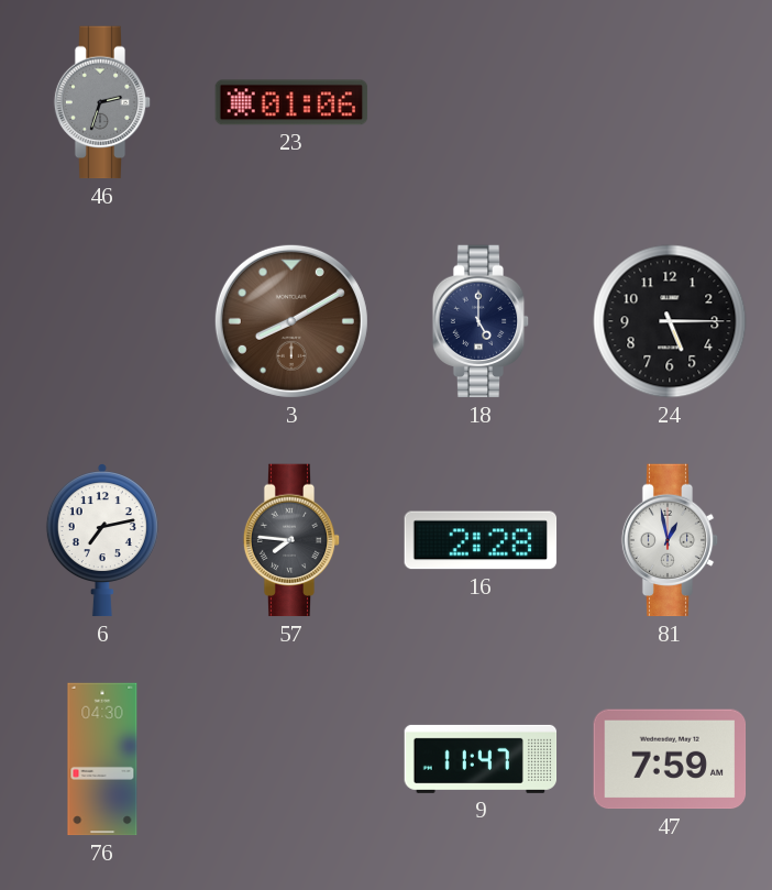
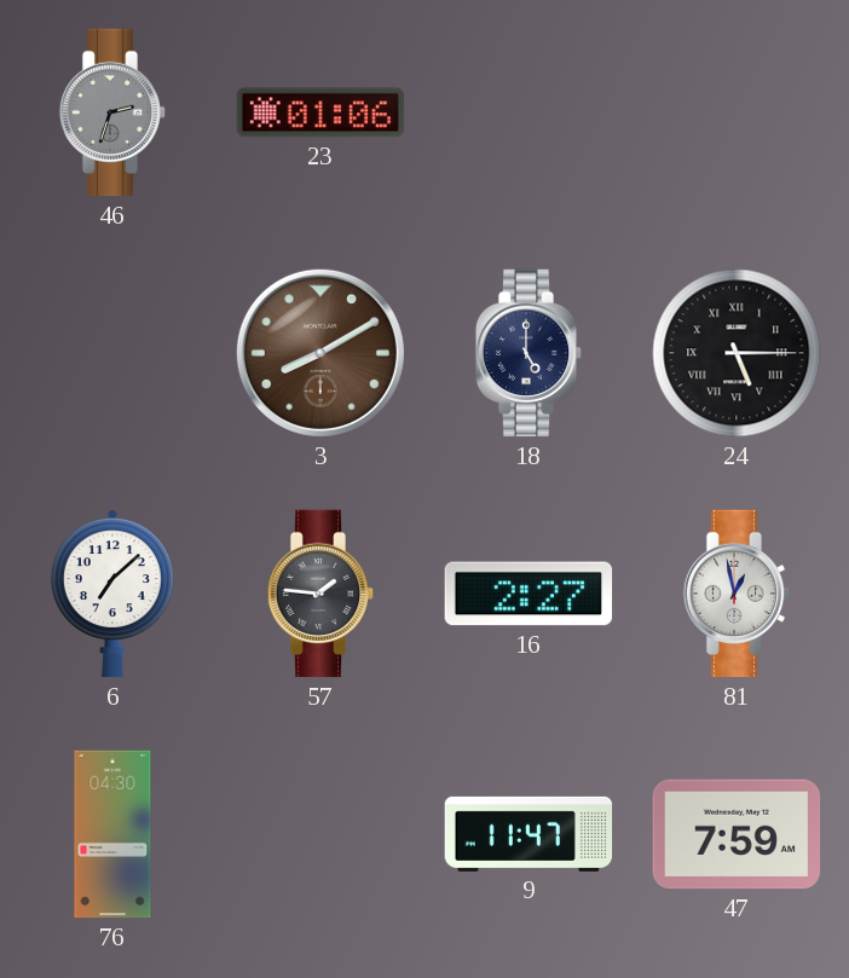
24 numerals: Arabic -> Roman
6: 7:13 -> 7:08
57: 7:46 -> 1:46
16: 2:28 -> 2:27
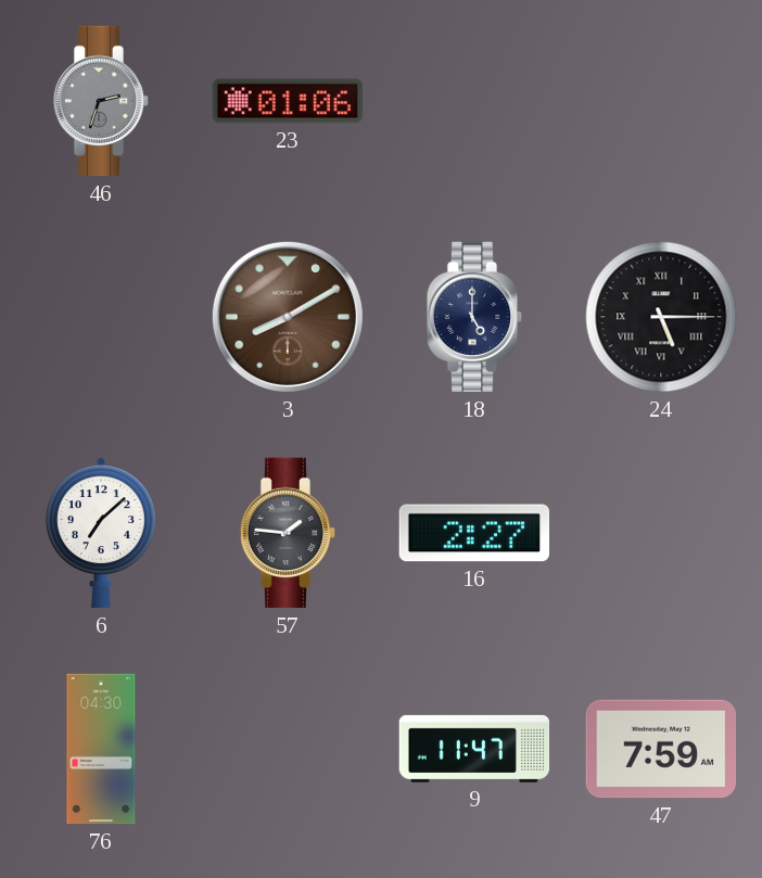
81: 12:58 -> none
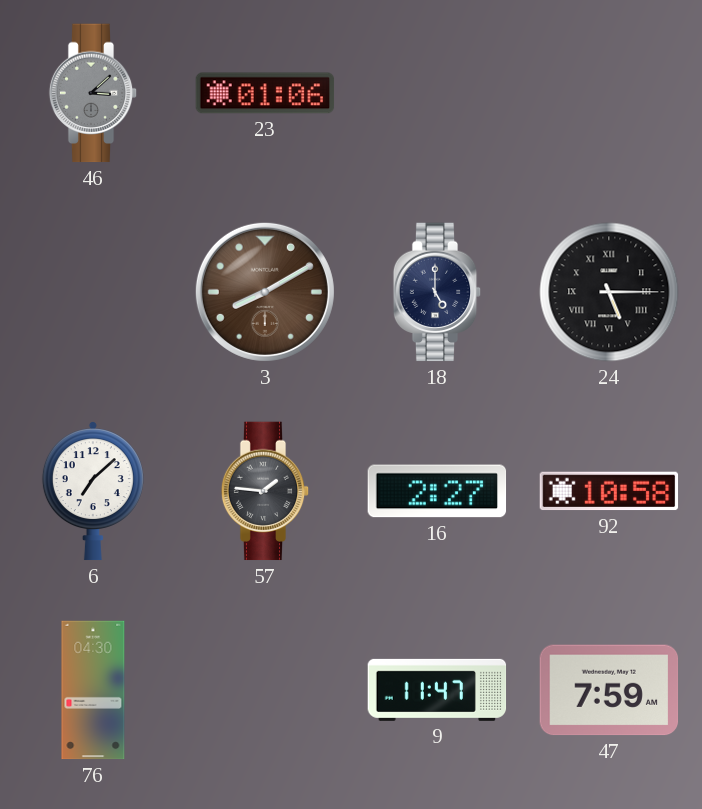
46: 2:33 -> 3:08
92: none -> 10:58
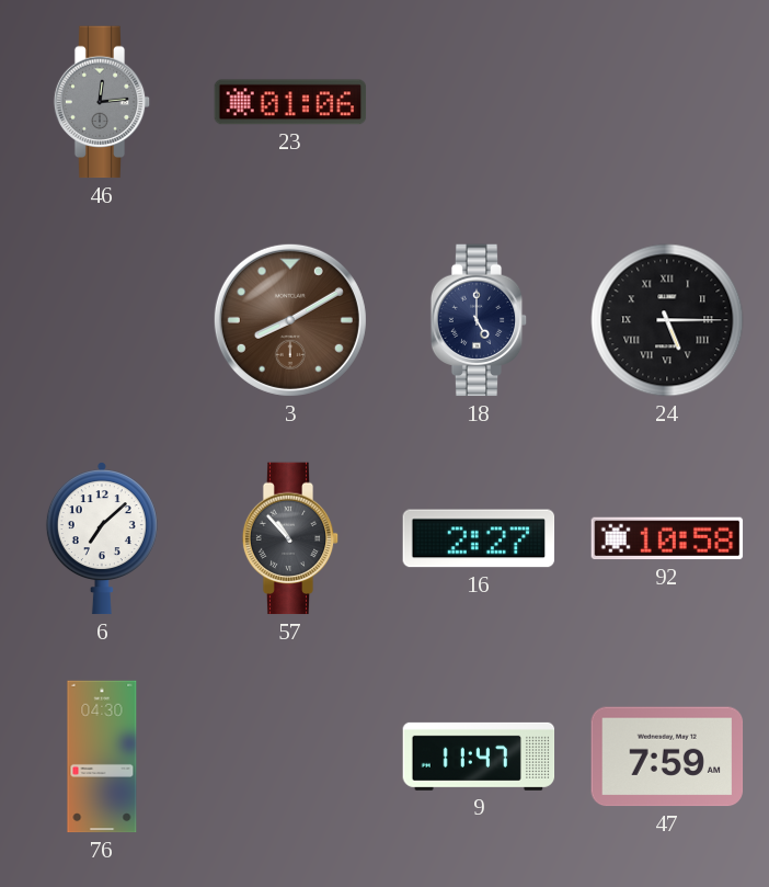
46: 3:08 -> 12:14
57: 1:46 -> 10:53
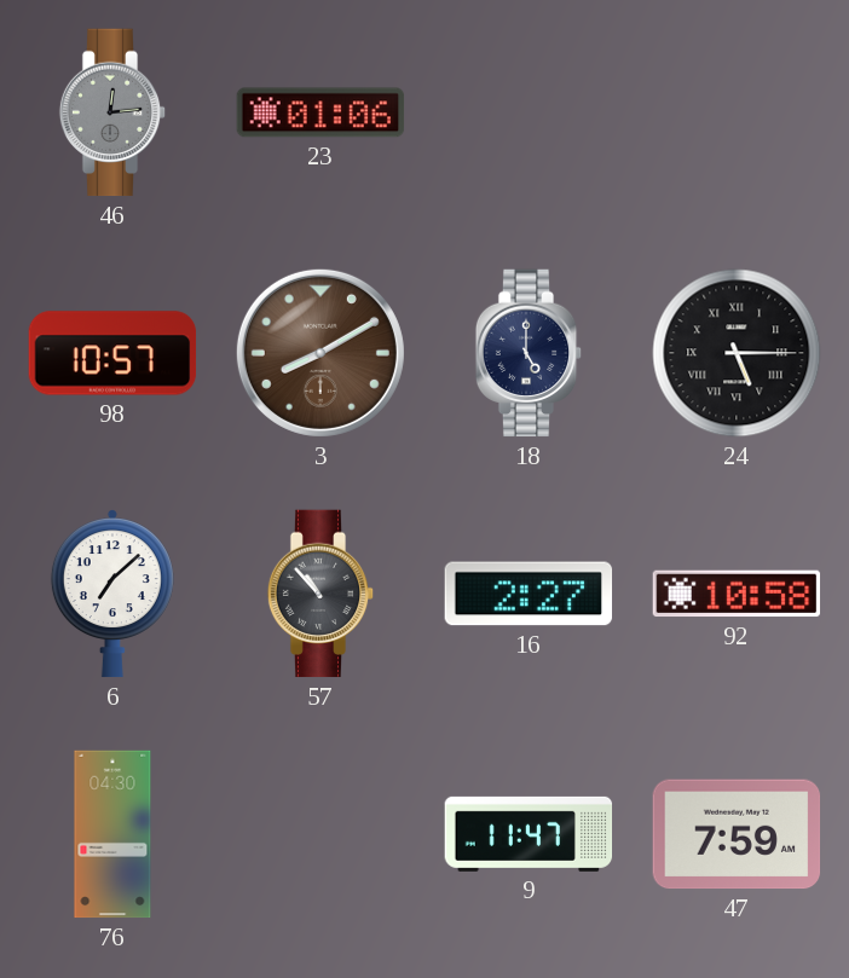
98: none -> 10:57
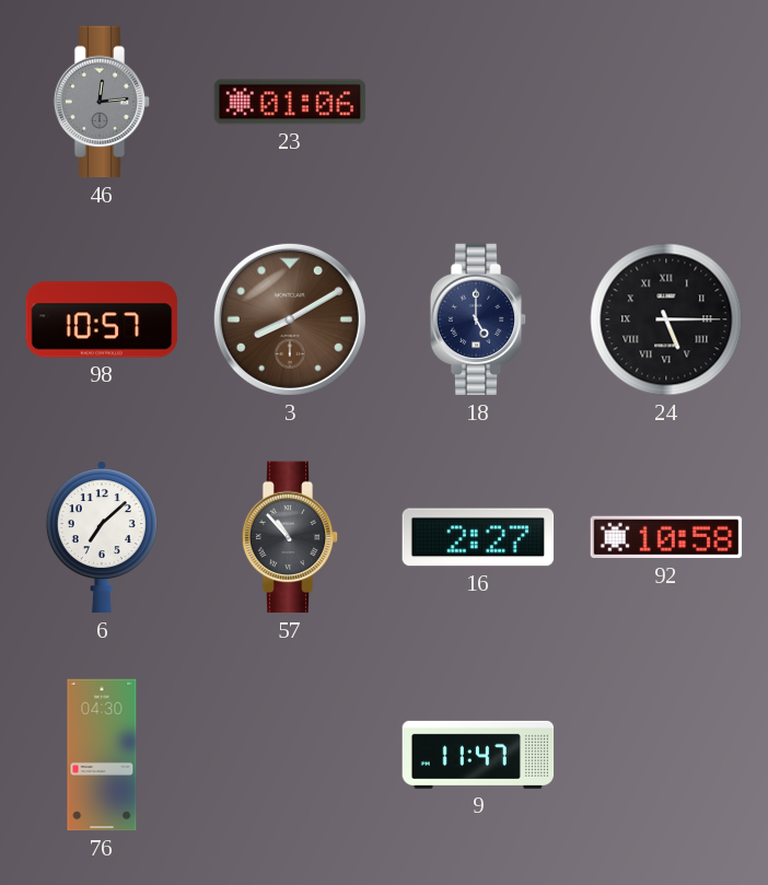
47: 7:59 -> none
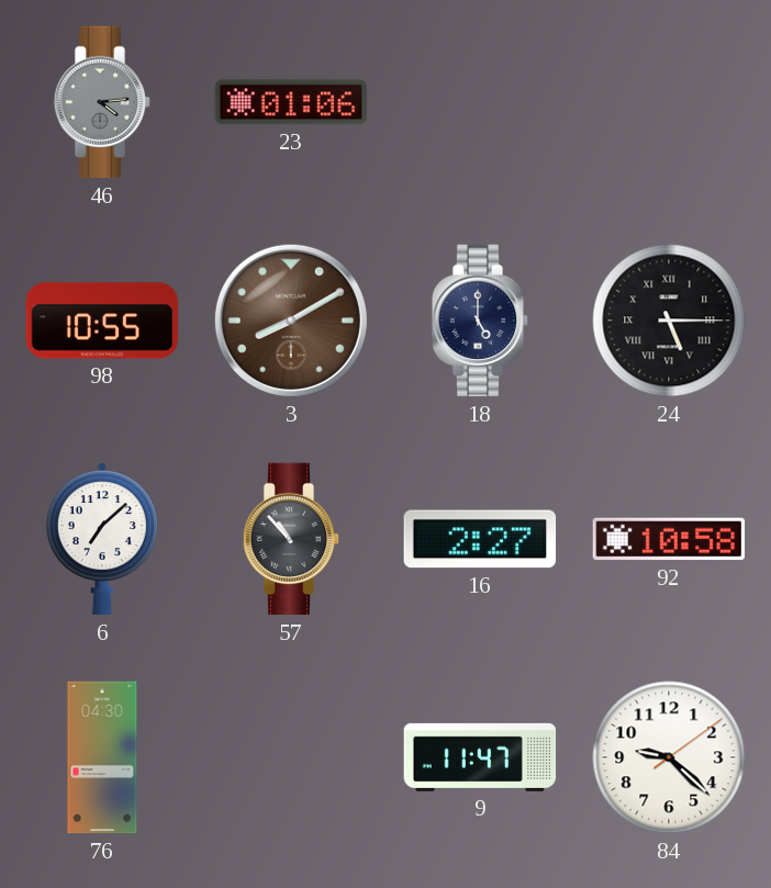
46: 12:14 -> 4:14
98: 10:57 -> 10:55
84: none -> 9:22
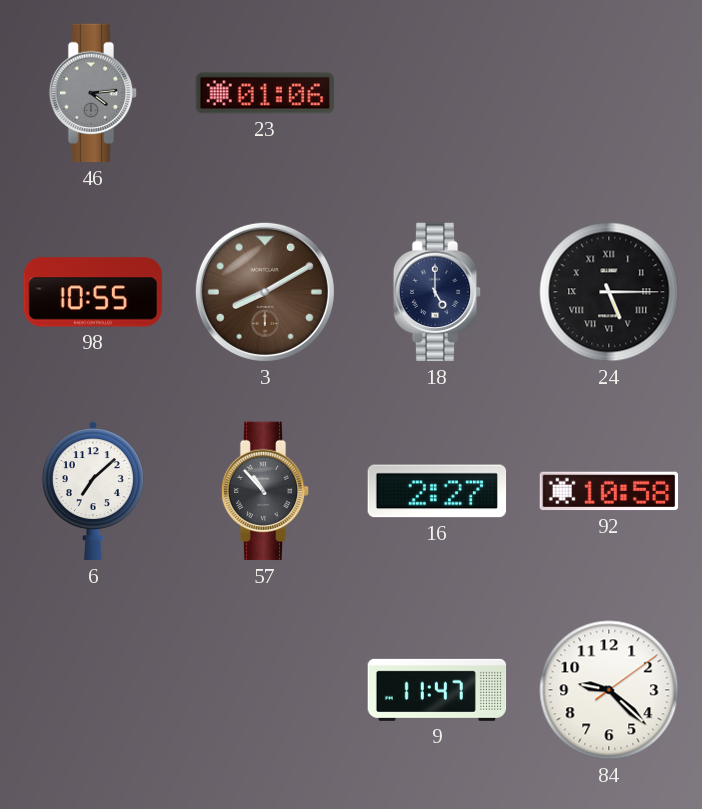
76: 04:30 -> none
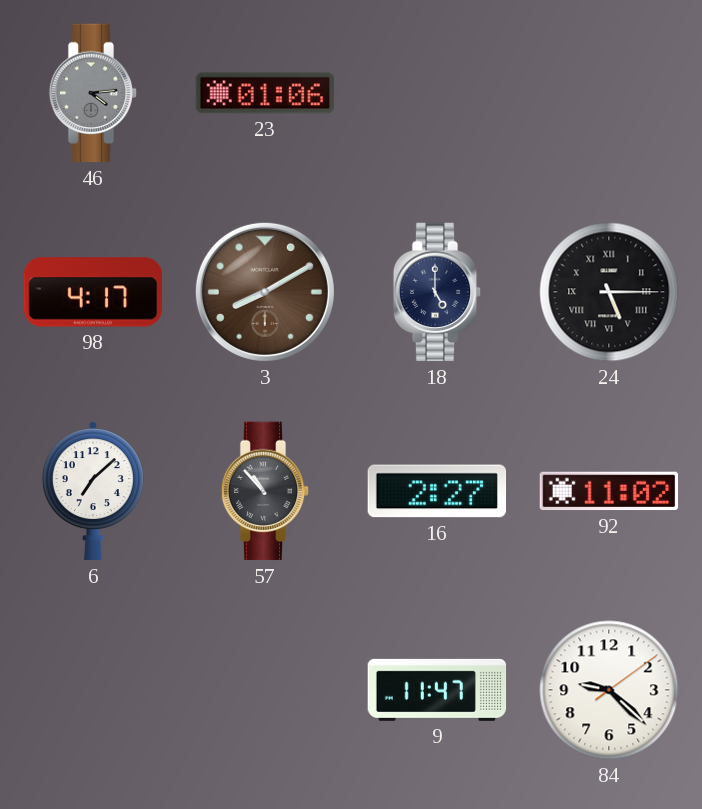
98: 10:55 -> 4:17
92: 10:58 -> 11:02
